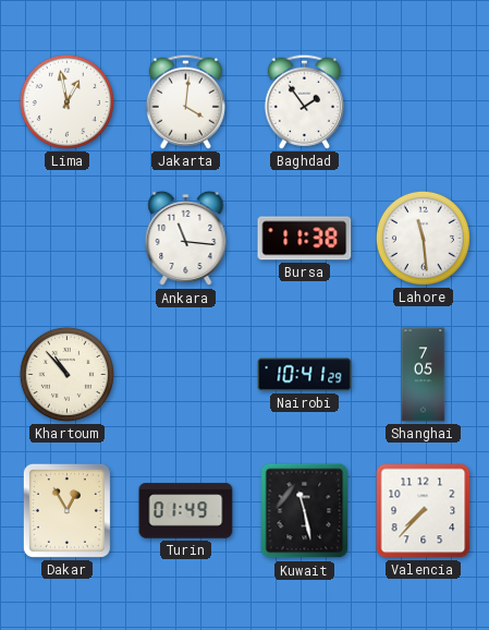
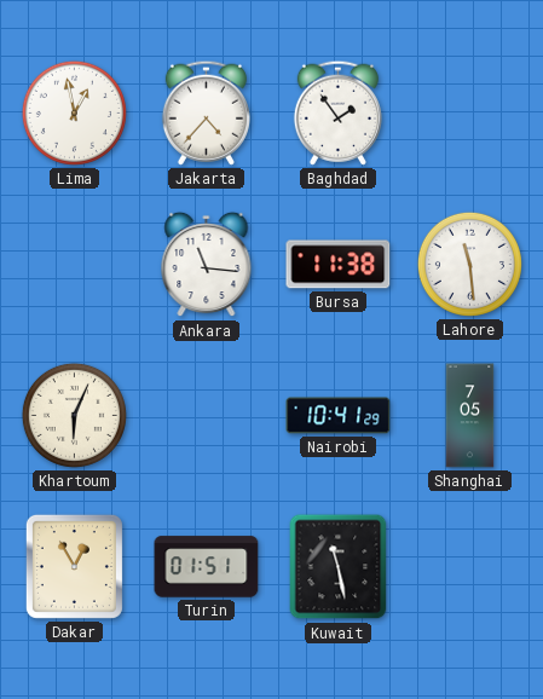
Jakarta: 4:01 -> 4:37
Khartoum: 10:53 -> 6:04
Turin: 01:49 -> 01:51
Valencia: 7:37 -> none
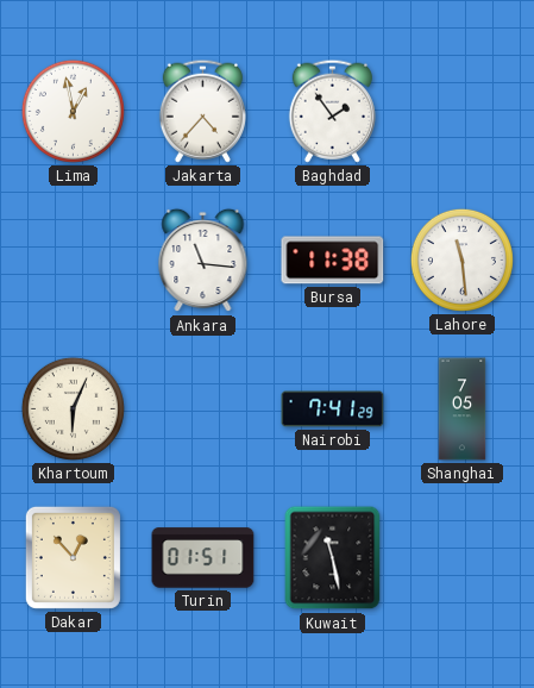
Nairobi: 10:41 -> 7:41
Dakar: 12:55 -> 12:53
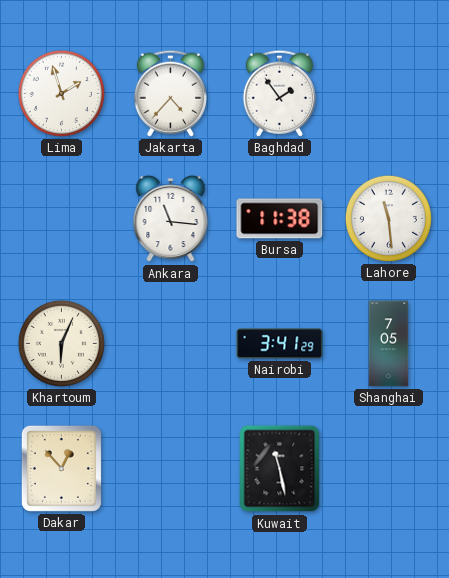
Lima: 12:58 -> 1:57
Nairobi: 7:41 -> 3:41
Turin: 01:51 -> none
